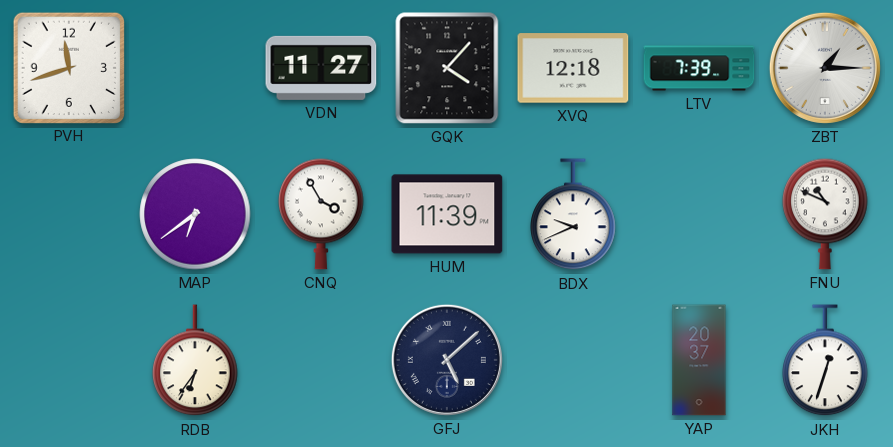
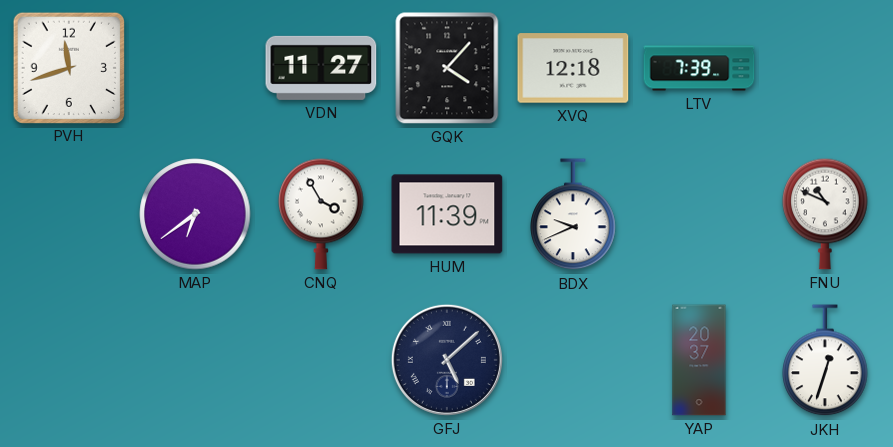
ZBT: 1:15 -> none
RDB: 6:36 -> none
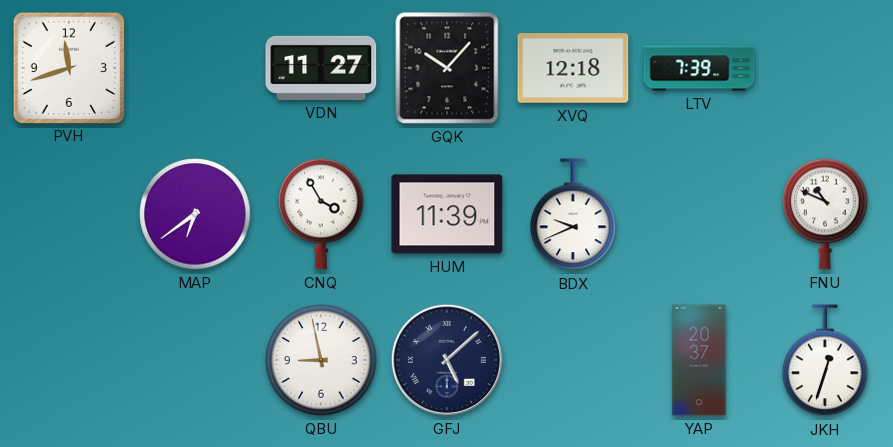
GQK: 4:07 -> 10:07
QBU: none -> 8:58
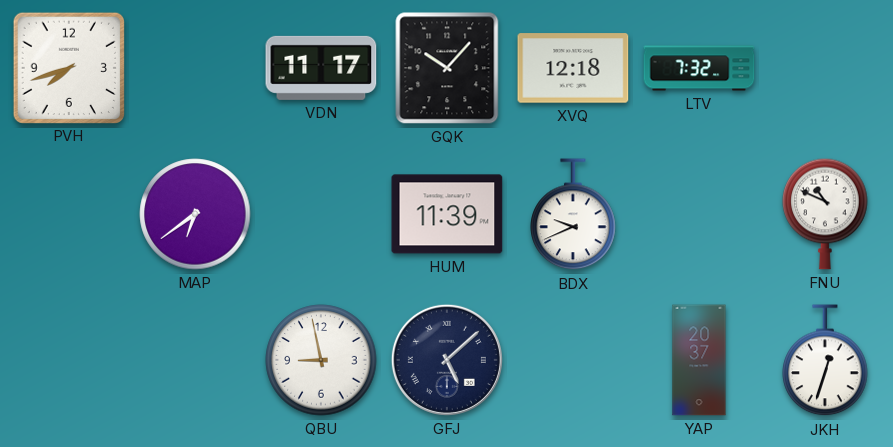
PVH: 11:42 -> 7:42
VDN: 11:27 -> 11:17
LTV: 7:39 -> 7:32
CNQ: 3:55 -> none
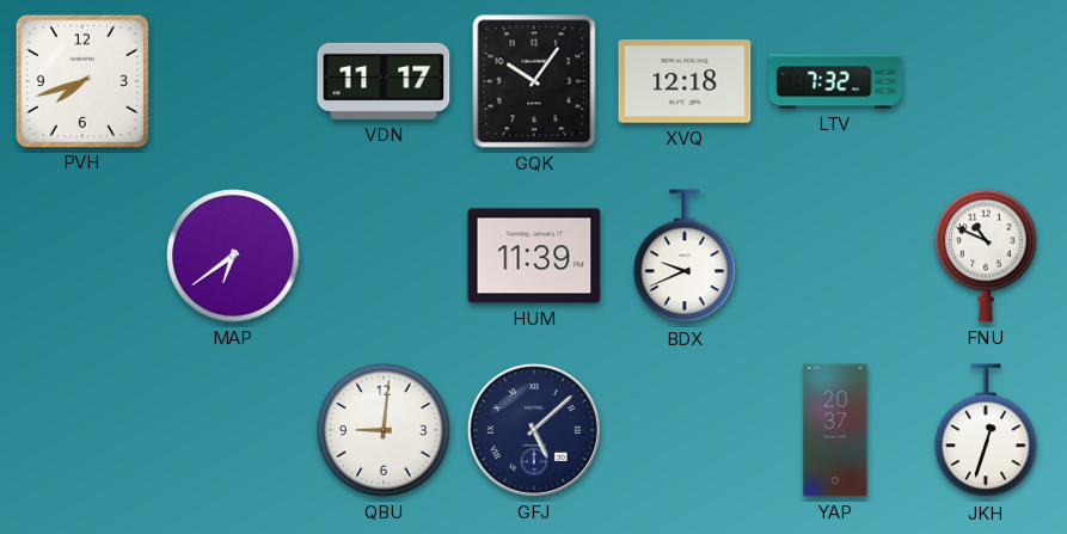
GQK: 10:07 -> 10:06
QBU: 8:58 -> 9:01
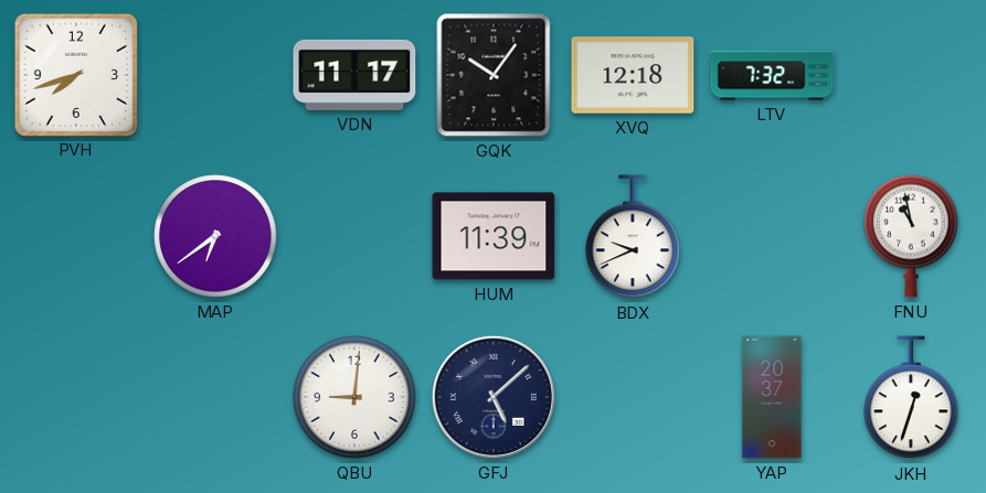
FNU: 10:49 -> 10:58
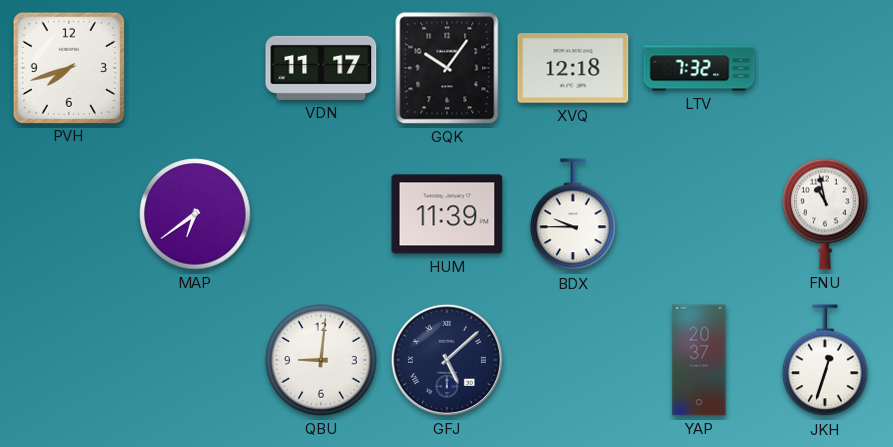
BDX: 9:41 -> 9:45
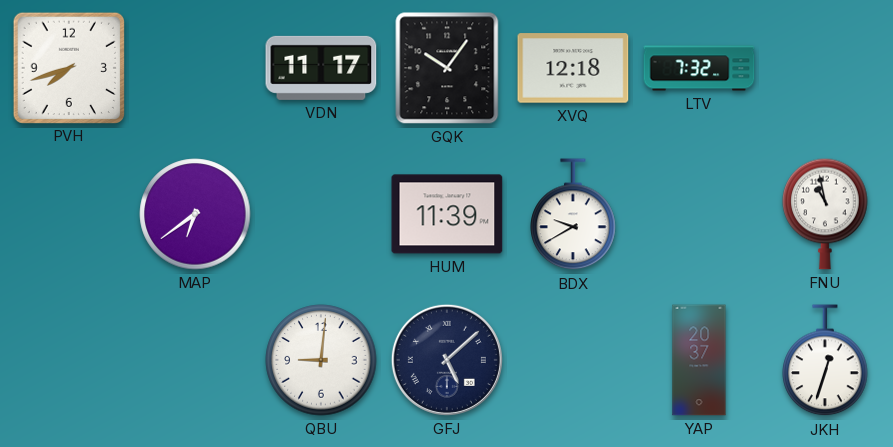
BDX: 9:45 -> 9:40
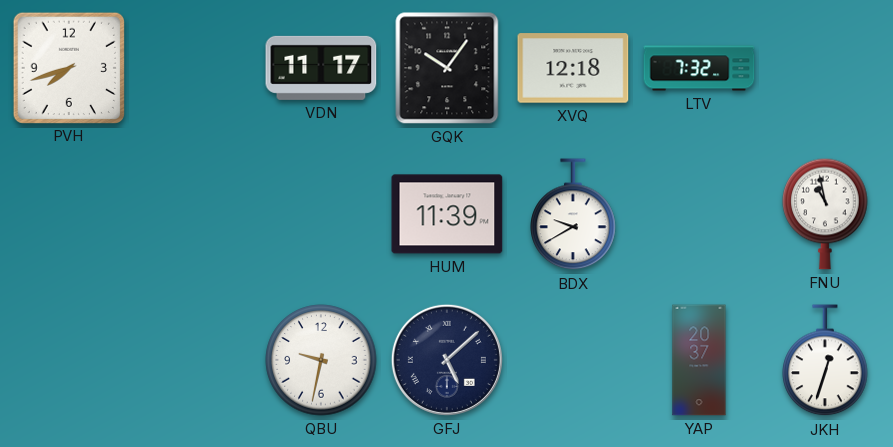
MAP: 6:39 -> none
QBU: 9:01 -> 9:32
